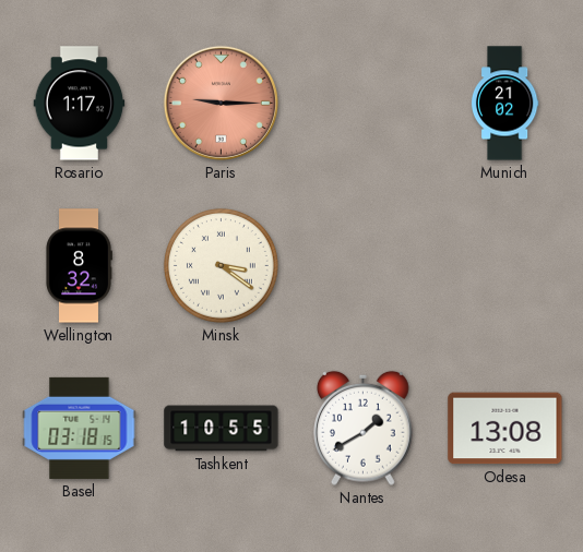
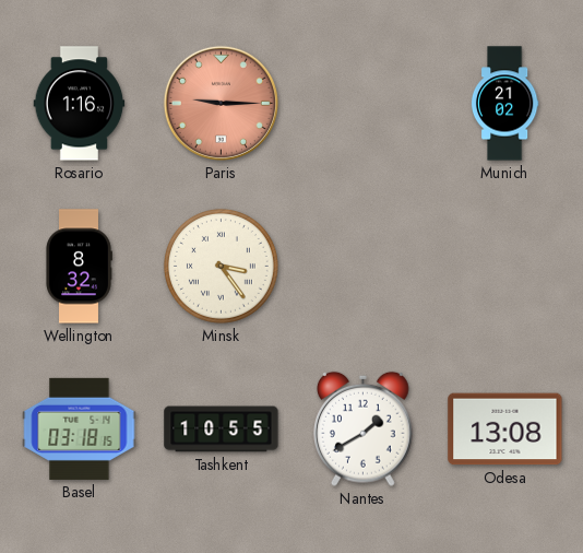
Rosario: 1:17 -> 1:16
Minsk: 3:21 -> 3:24
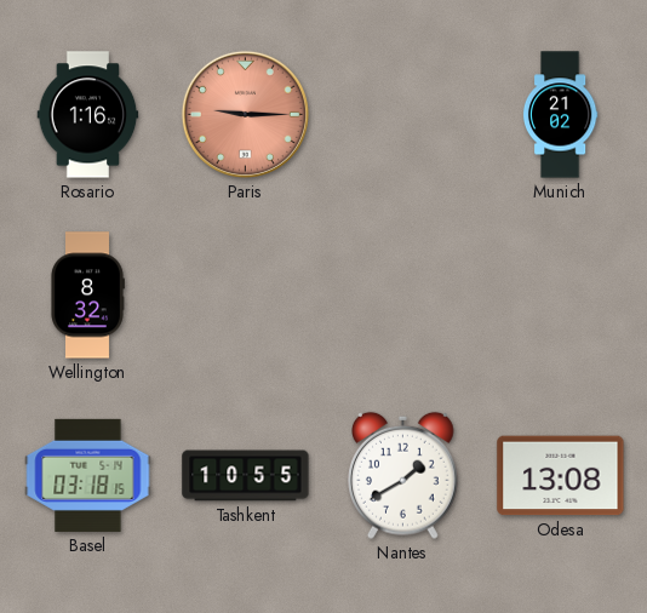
Minsk: 3:24 -> none
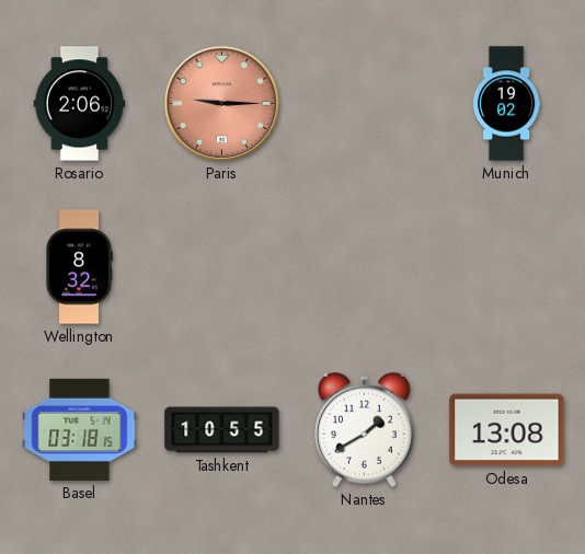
Rosario: 1:16 -> 2:06
Munich: 21:02 -> 19:02
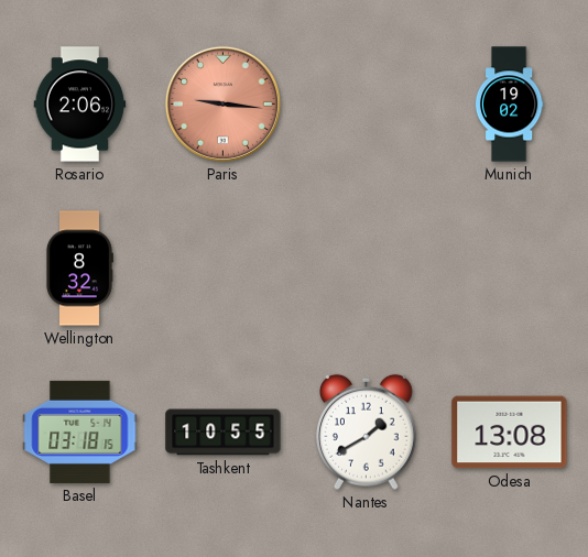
Paris: 9:15 -> 9:16
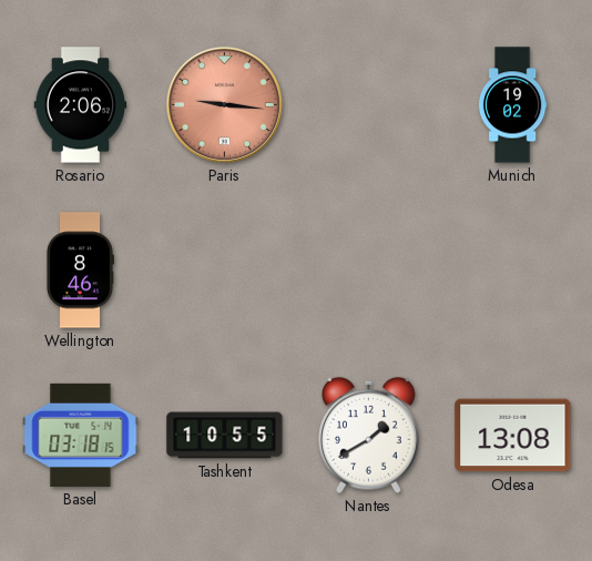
Wellington: 8:32 -> 8:46
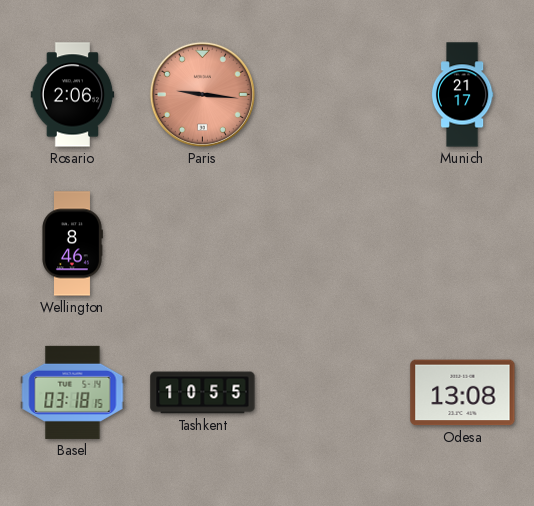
Munich: 19:02 -> 21:17
Nantes: 1:40 -> none
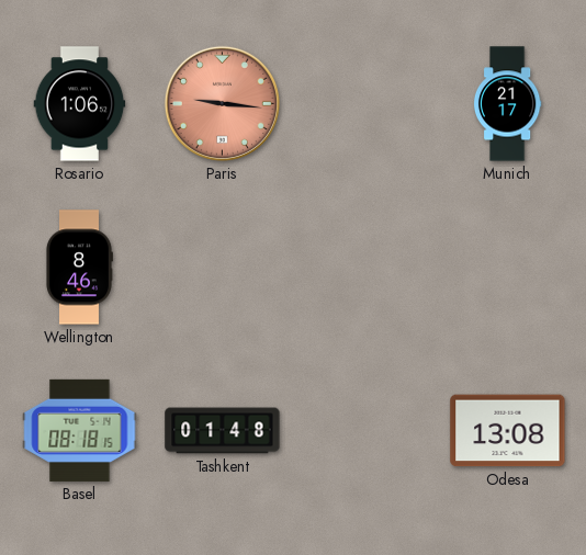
Rosario: 2:06 -> 1:06
Basel: 03:18 -> 08:18
Tashkent: 10:55 -> 01:48
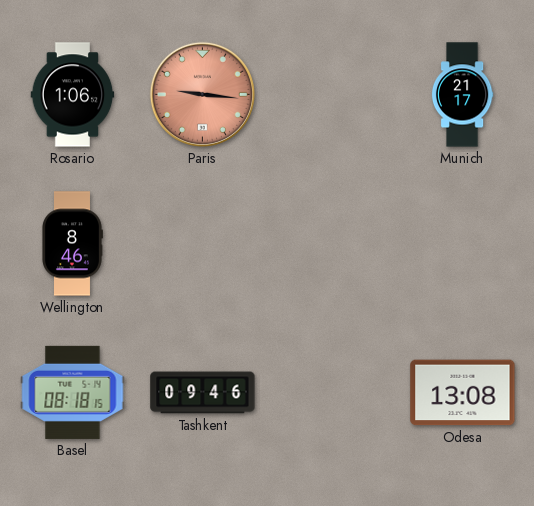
Tashkent: 01:48 -> 09:46
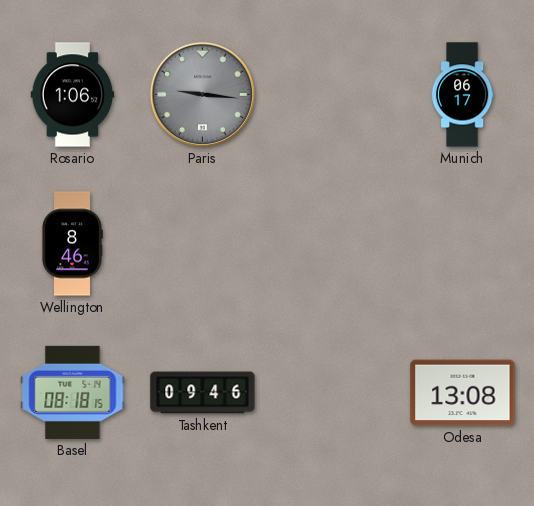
Paris dial: salmon -> grey
Munich: 21:17 -> 06:17
